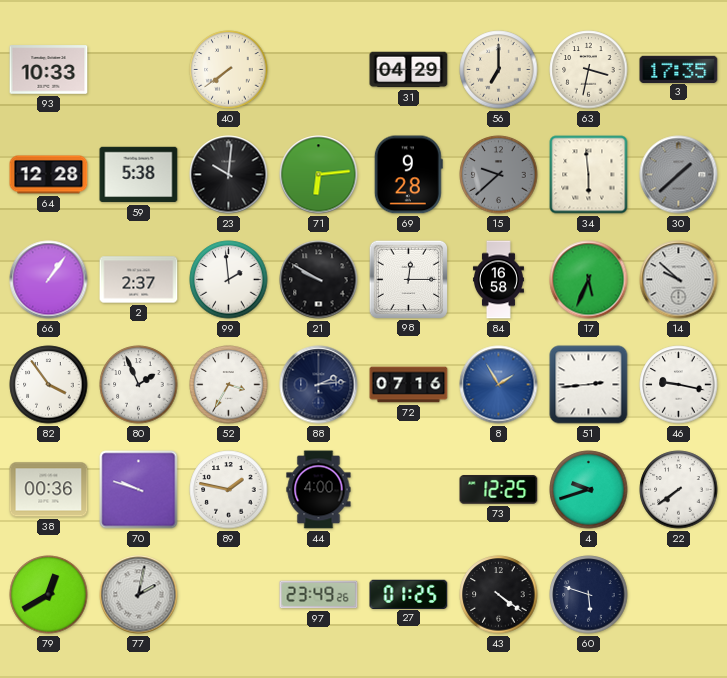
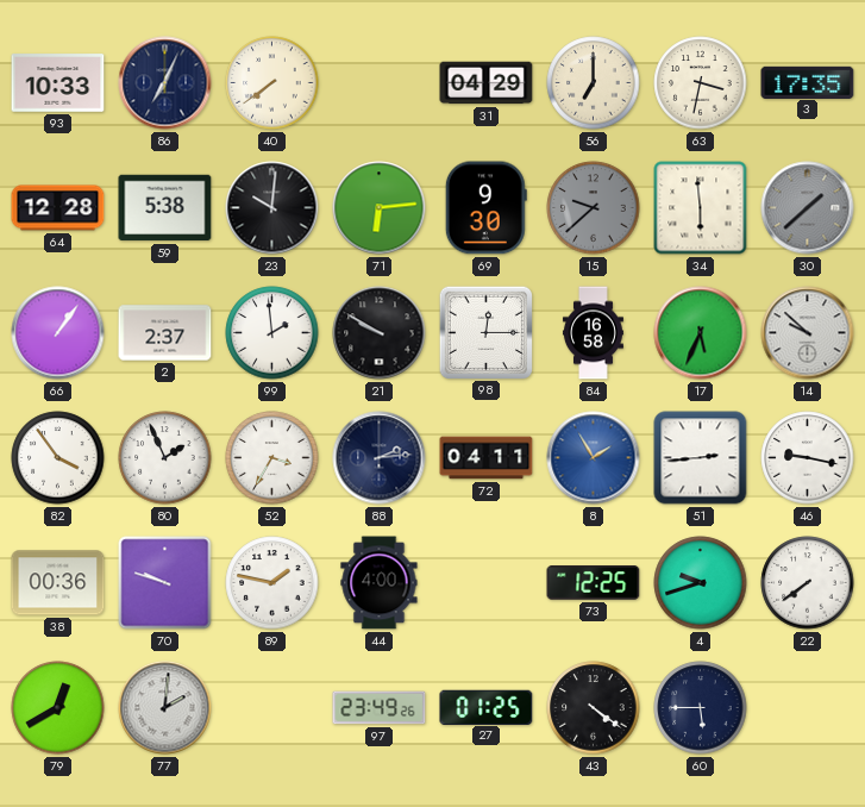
86: none -> 7:04
69: 9:28 -> 9:30
72: 07:16 -> 04:11
77: 2:02 -> 2:01
60: 5:48 -> 5:45
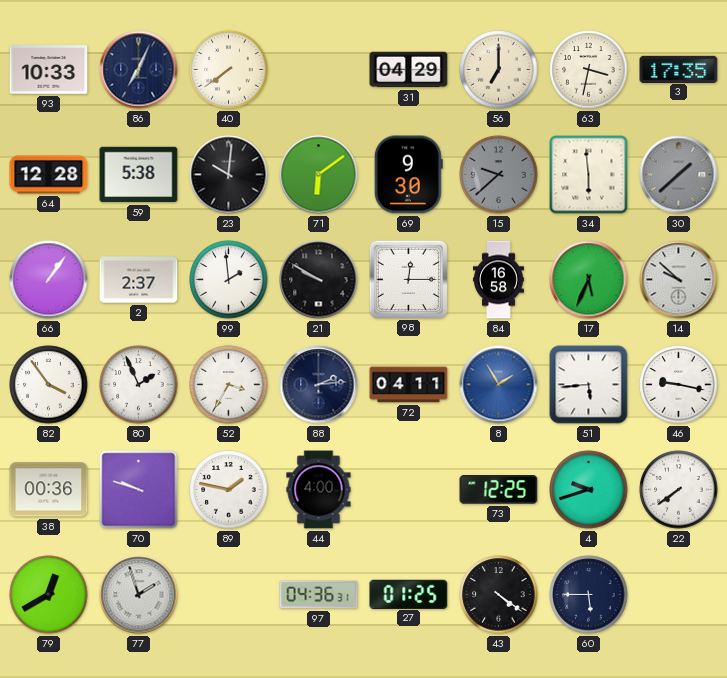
71: 6:14 -> 6:09
51: 2:44 -> 5:44
77: 2:01 -> 1:57
97: 23:49 -> 04:36
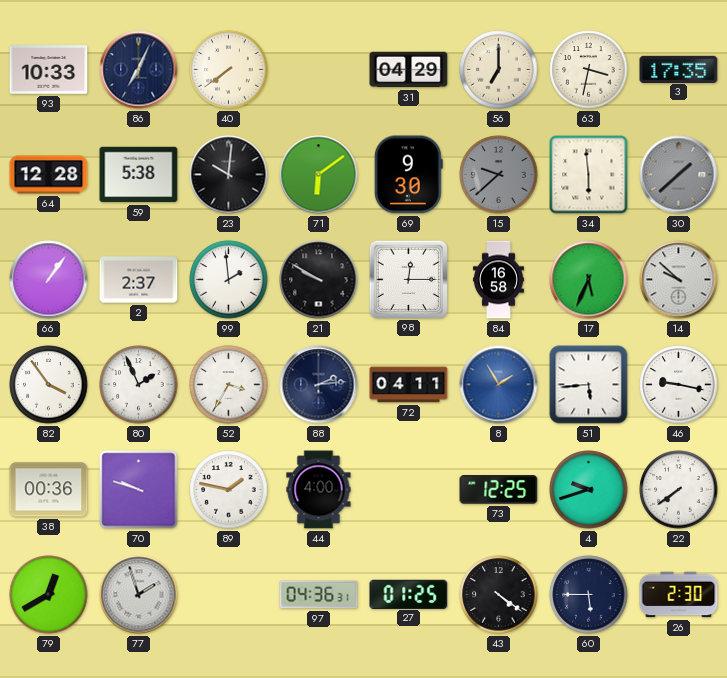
26: none -> 2:30
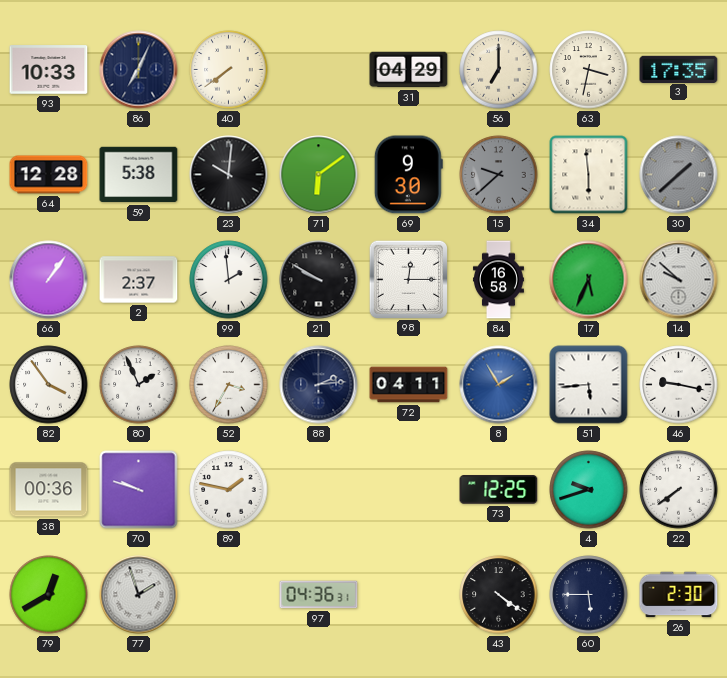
44: 4:00 -> none
27: 01:25 -> none
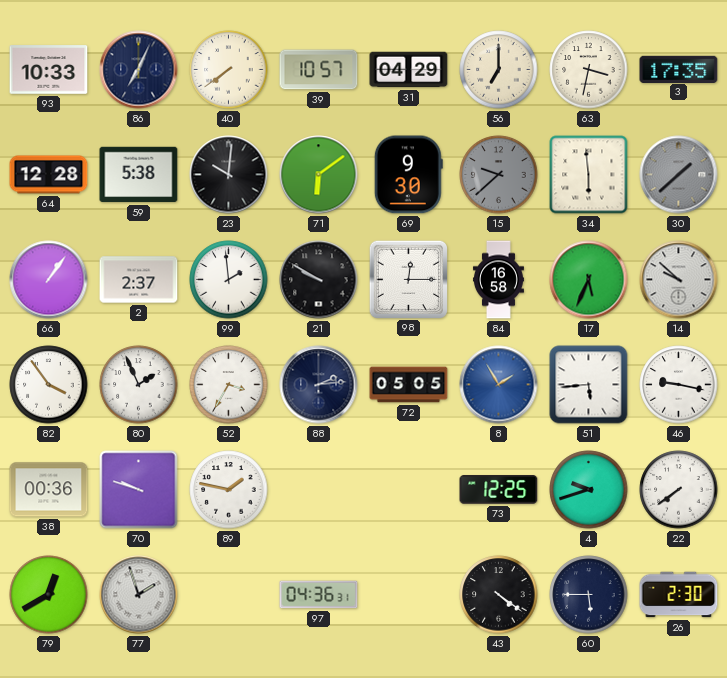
39: none -> 10:57
72: 04:11 -> 05:05
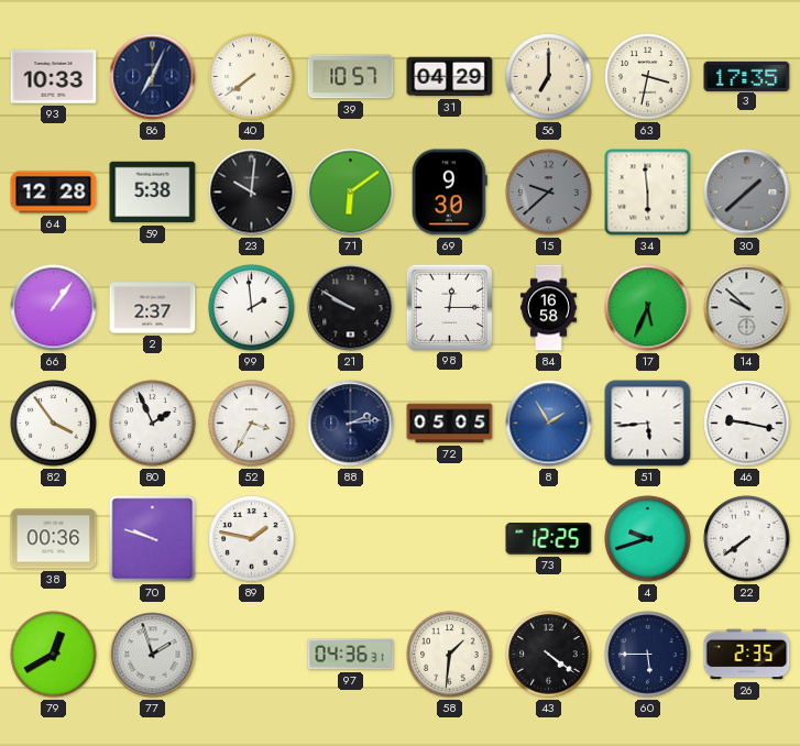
58: none -> 1:31
26: 2:30 -> 2:35
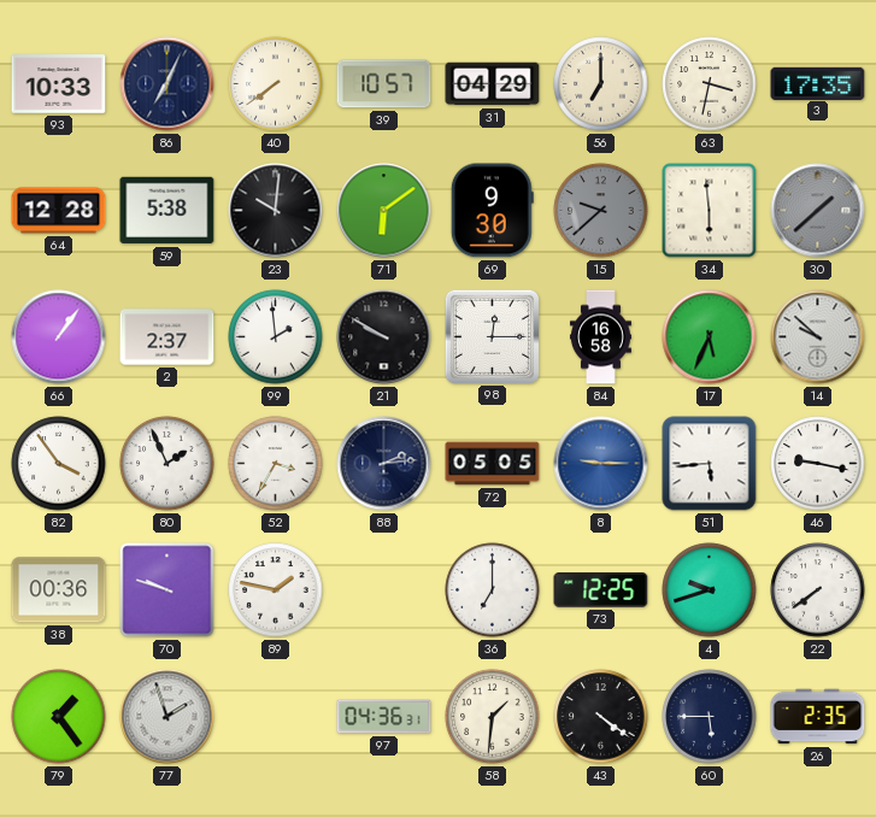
8: 1:55 -> 9:15
36: none -> 7:00
79: 12:40 -> 1:24
